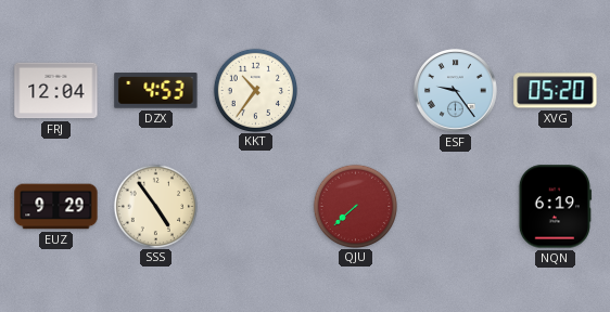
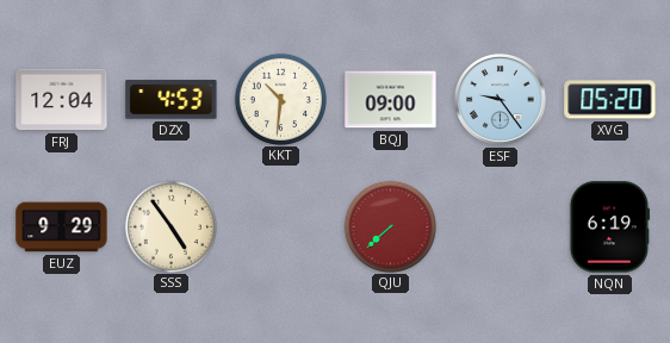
KKT: 10:36 -> 10:31
BQJ: none -> 09:00
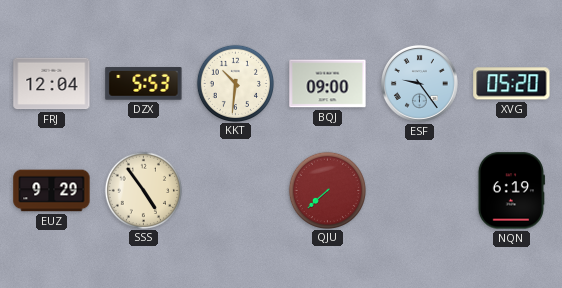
DZX: 4:53 -> 5:53
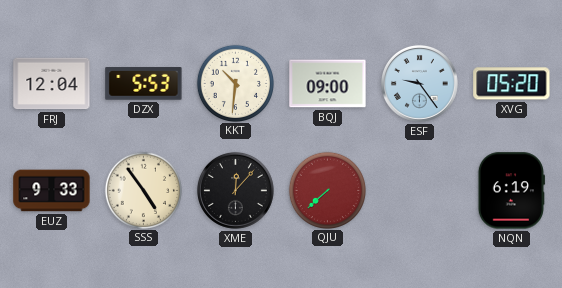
EUZ: 9:29 -> 9:33
XME: none -> 12:07
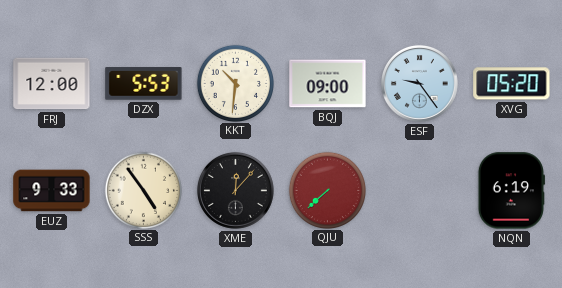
FRJ: 12:04 -> 12:00
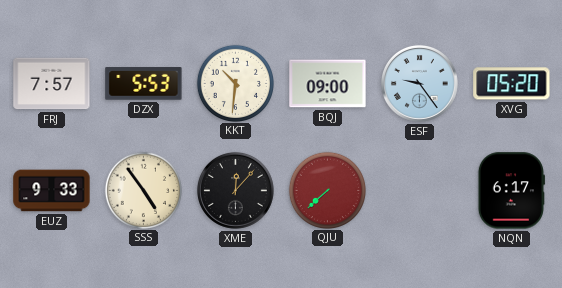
FRJ: 12:00 -> 7:57
NQN: 6:19 -> 6:17
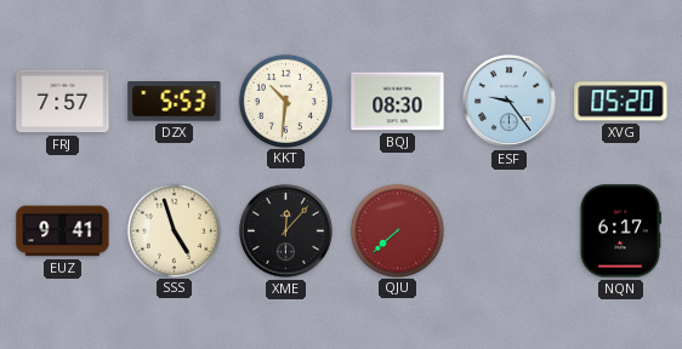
BQJ: 09:00 -> 08:30
EUZ: 9:33 -> 9:41
SSS: 4:54 -> 4:57
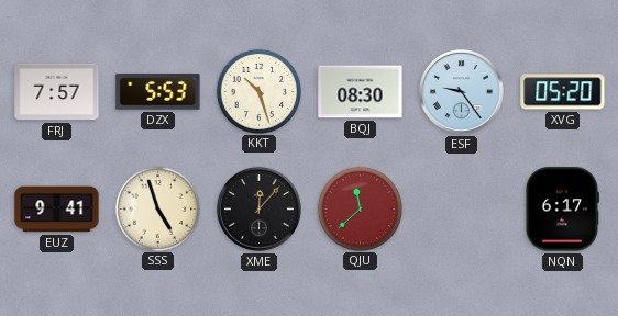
KKT: 10:31 -> 10:27
QJU: 7:38 -> 11:38
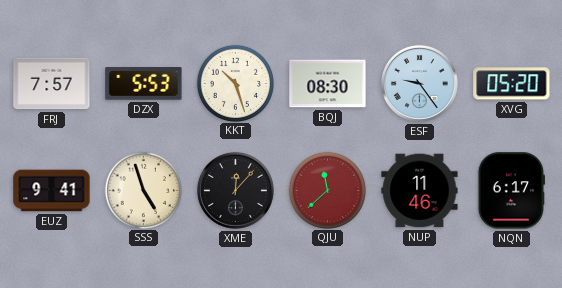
NUP: none -> 11:46
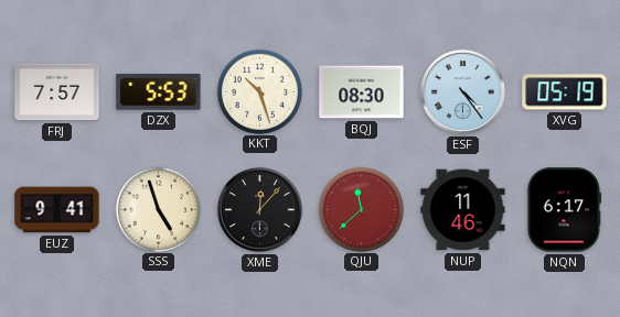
ESF: 9:24 -> 4:24
XVG: 05:20 -> 05:19
